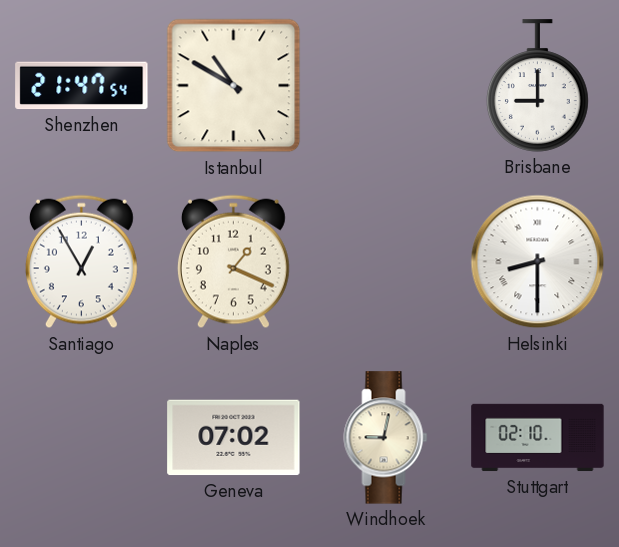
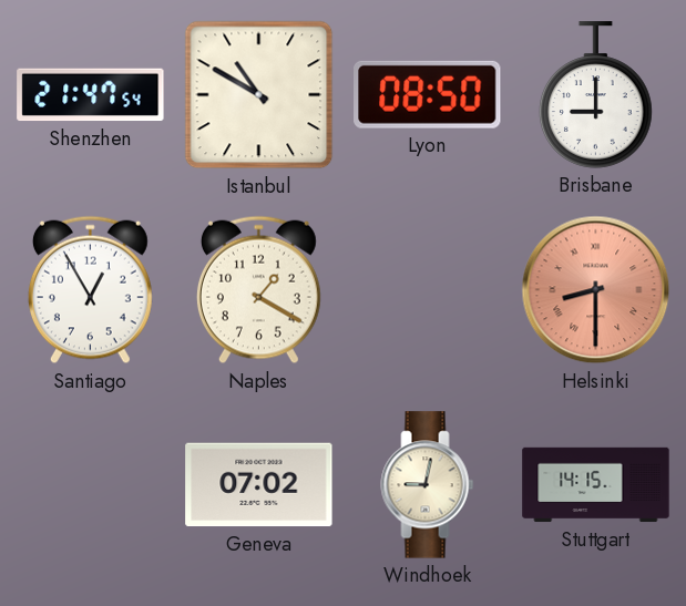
Lyon: none -> 08:50
Naples: 1:19 -> 1:20
Helsinki dial: white -> salmon
Stuttgart: 02:10 -> 14:15
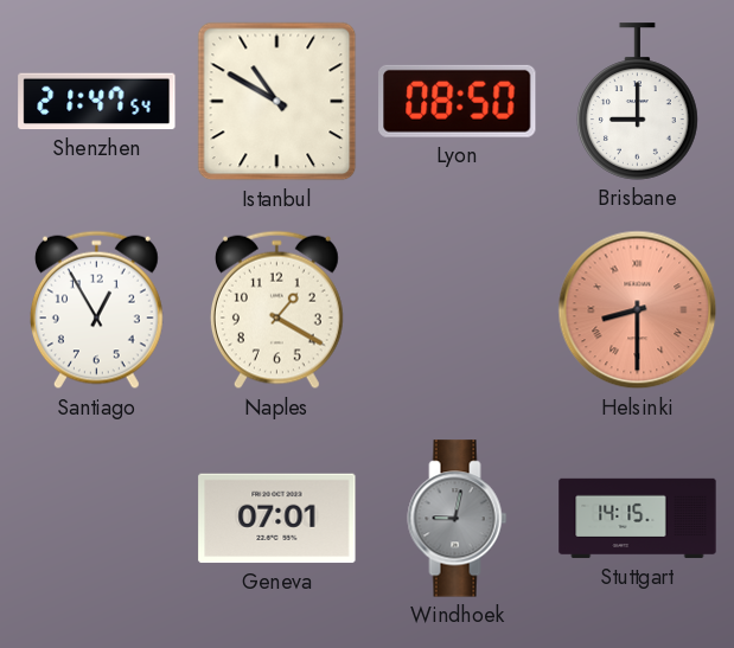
Geneva: 07:02 -> 07:01
Windhoek dial: cream -> grey
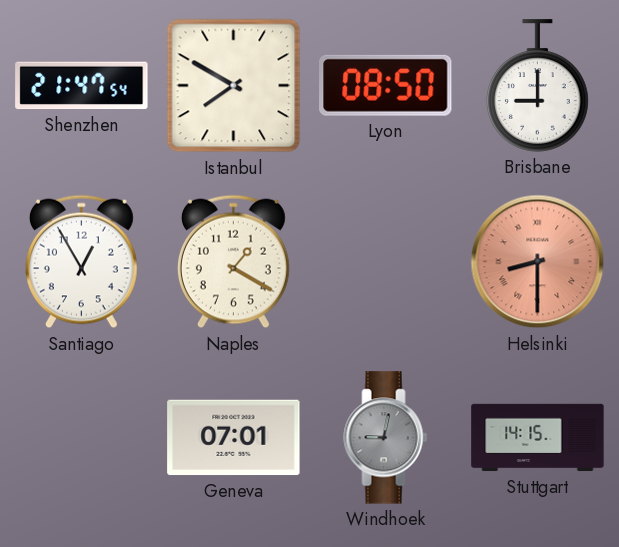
Istanbul: 10:50 -> 7:50
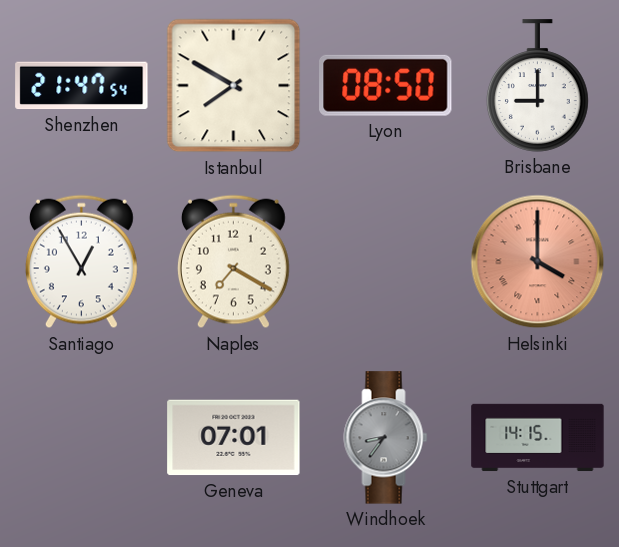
Naples: 1:20 -> 7:20
Helsinki: 8:30 -> 4:00
Windhoek: 9:02 -> 8:36
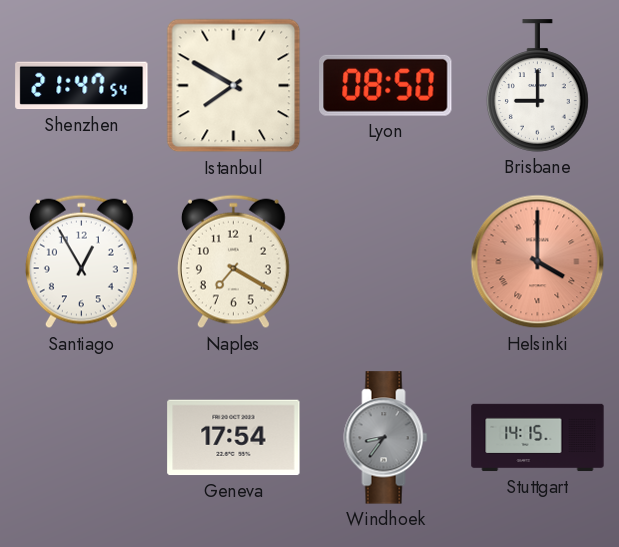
Geneva: 07:01 -> 17:54
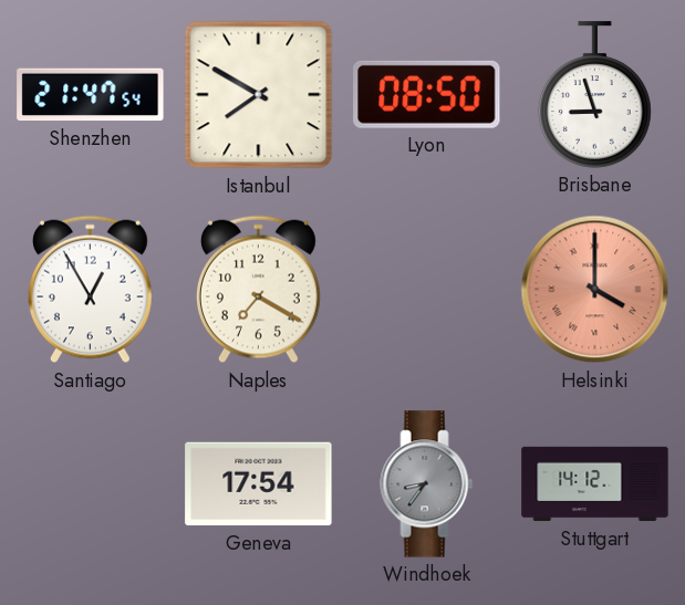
Brisbane: 9:00 -> 8:57
Stuttgart: 14:15 -> 14:12
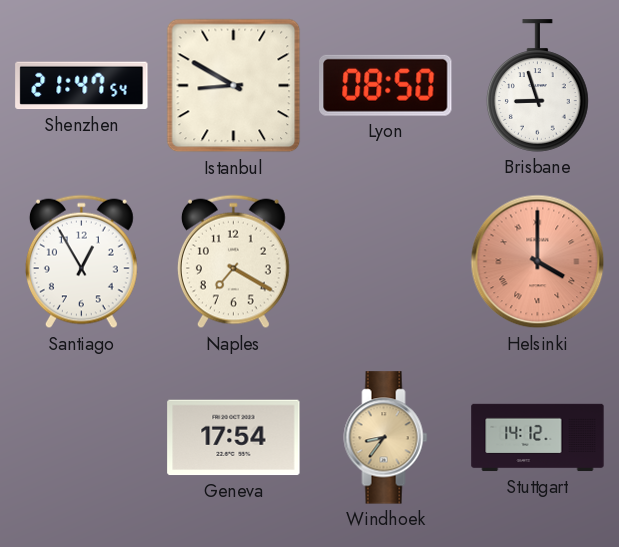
Istanbul: 7:50 -> 8:50
Windhoek dial: grey -> champagne
